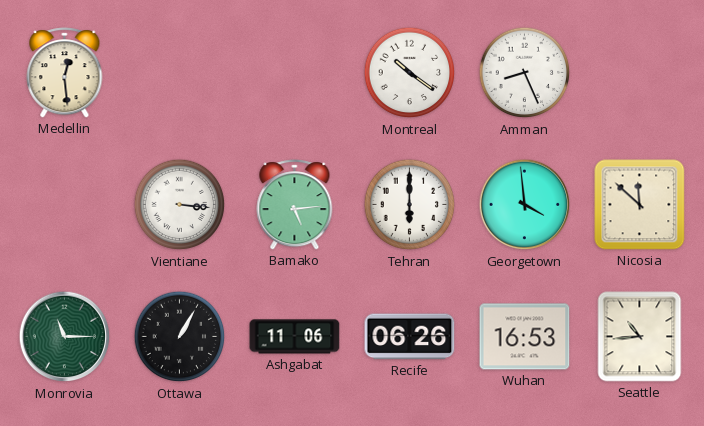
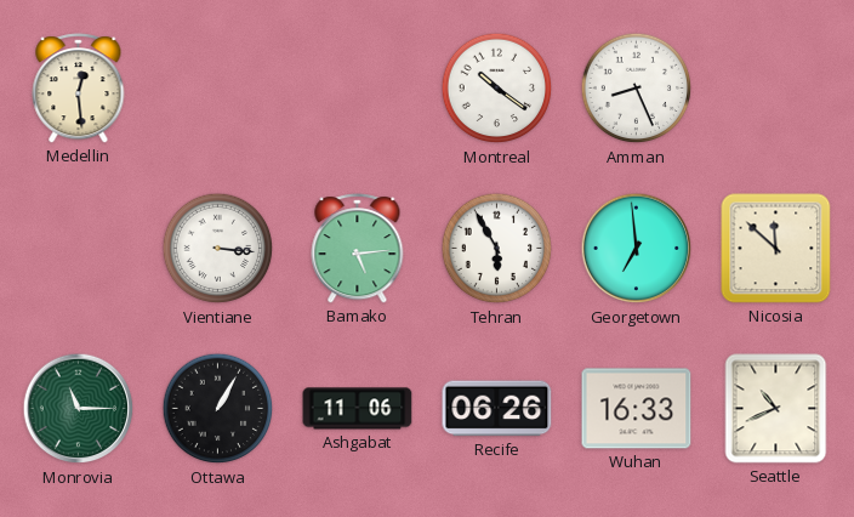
Tehran: 6:00 -> 5:55
Georgetown: 3:59 -> 6:59
Wuhan: 16:53 -> 16:33
Seattle: 10:44 -> 10:41
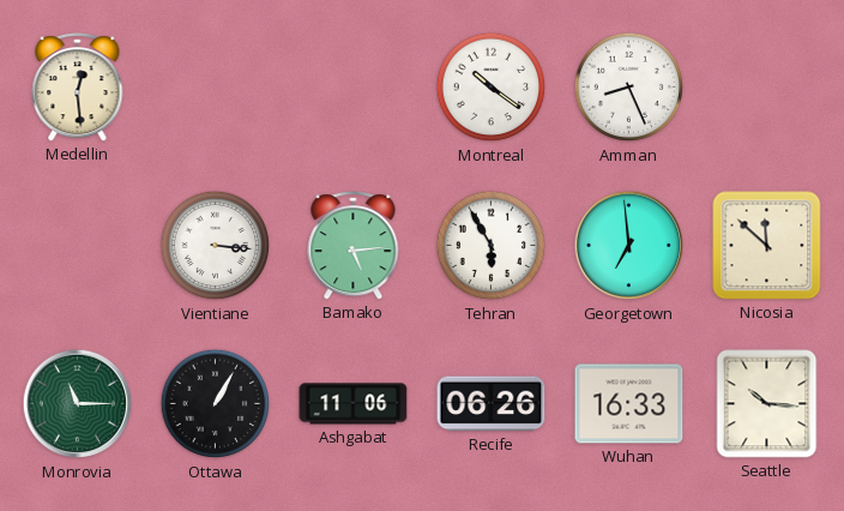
Seattle: 10:41 -> 10:16
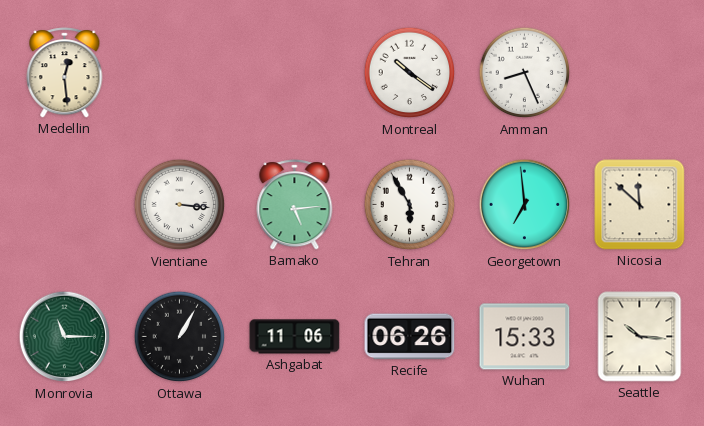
Wuhan: 16:33 -> 15:33
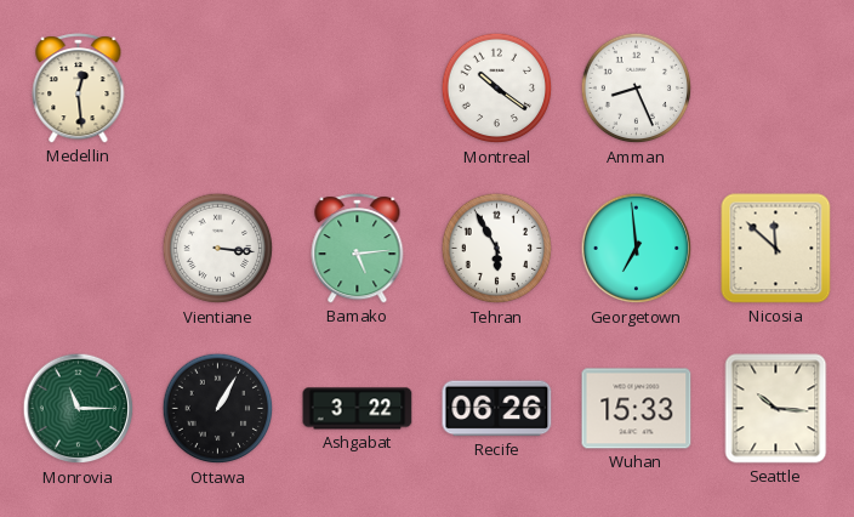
Ashgabat: 11:06 -> 3:22
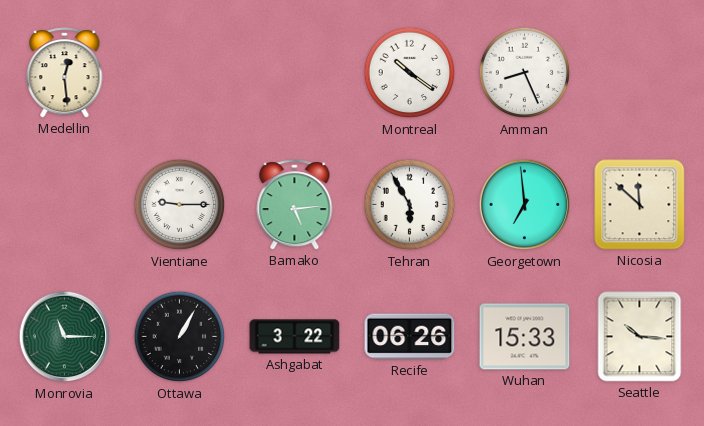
Vientiane: 3:16 -> 9:15
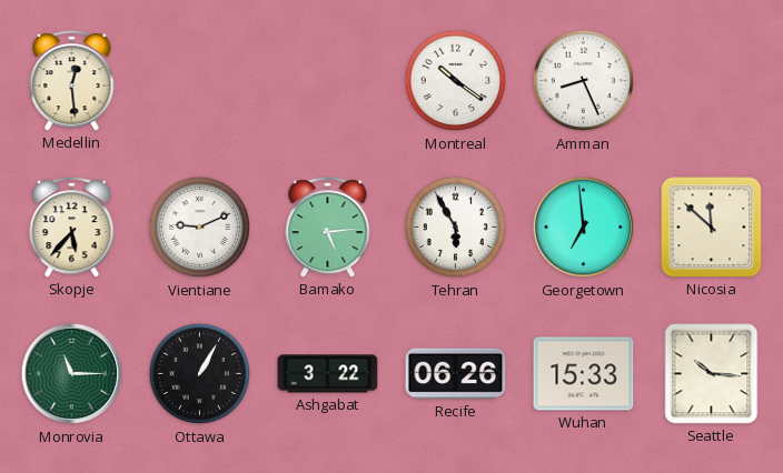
Skopje: none -> 5:37
Vientiane: 9:15 -> 9:11
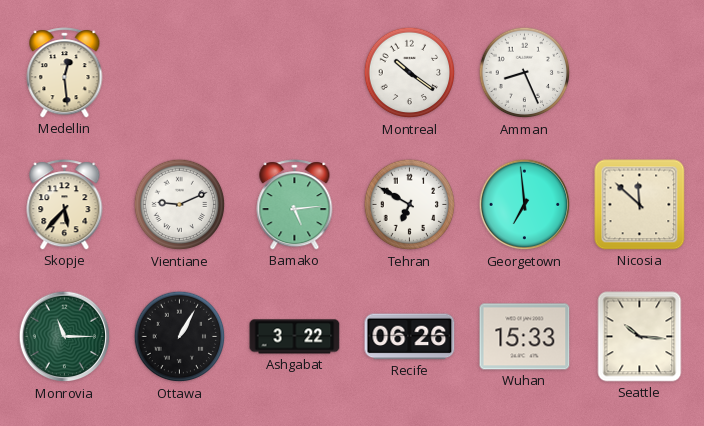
Tehran: 5:55 -> 6:50
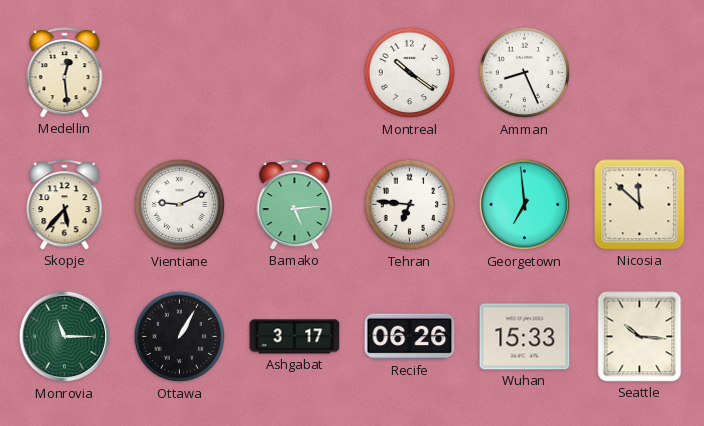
Tehran: 6:50 -> 6:46
Ashgabat: 3:22 -> 3:17
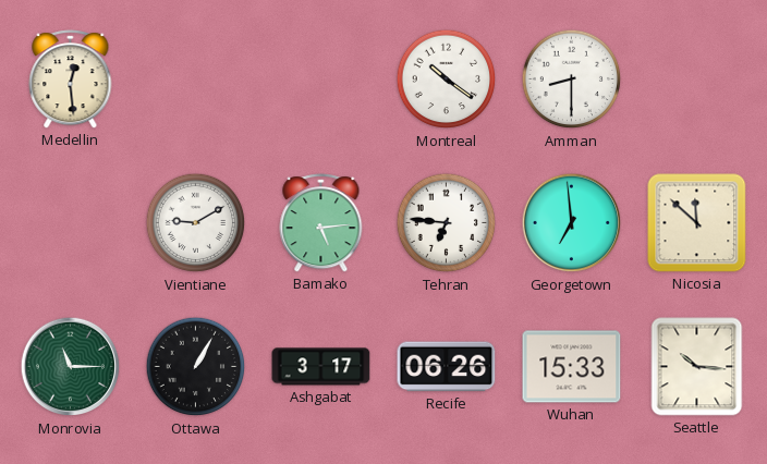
Amman: 8:26 -> 8:30
Skopje: 5:37 -> none
Vientiane: 9:11 -> 9:10
